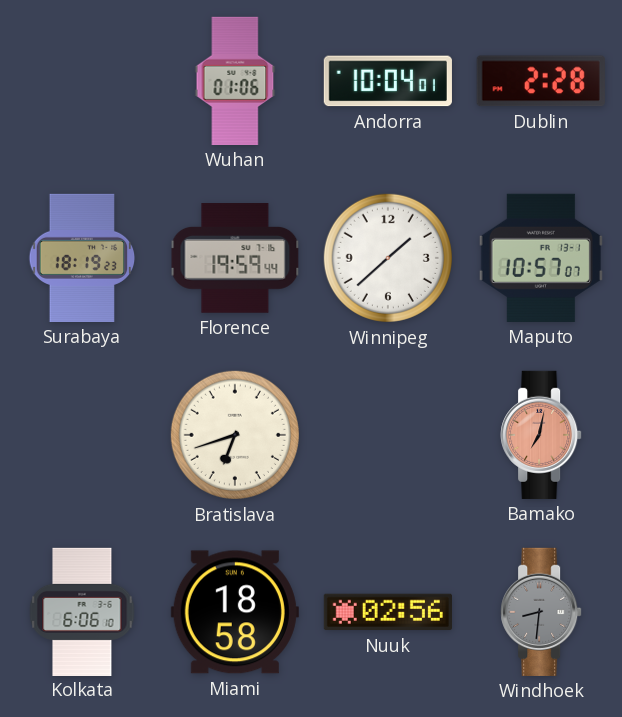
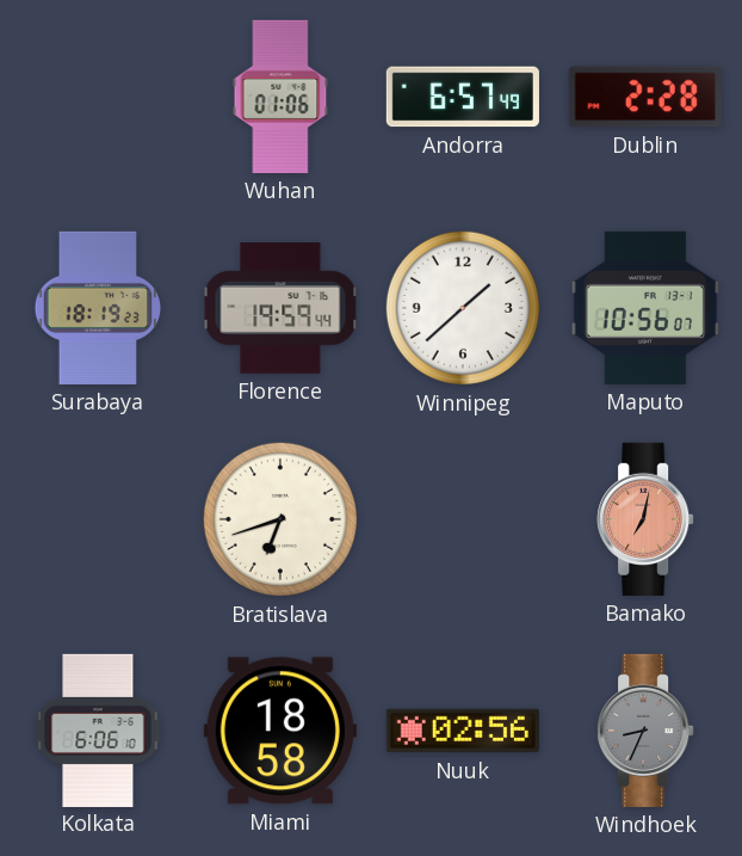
Andorra: 10:04 -> 6:57
Maputo: 10:57 -> 10:56
Windhoek: 8:31 -> 8:34
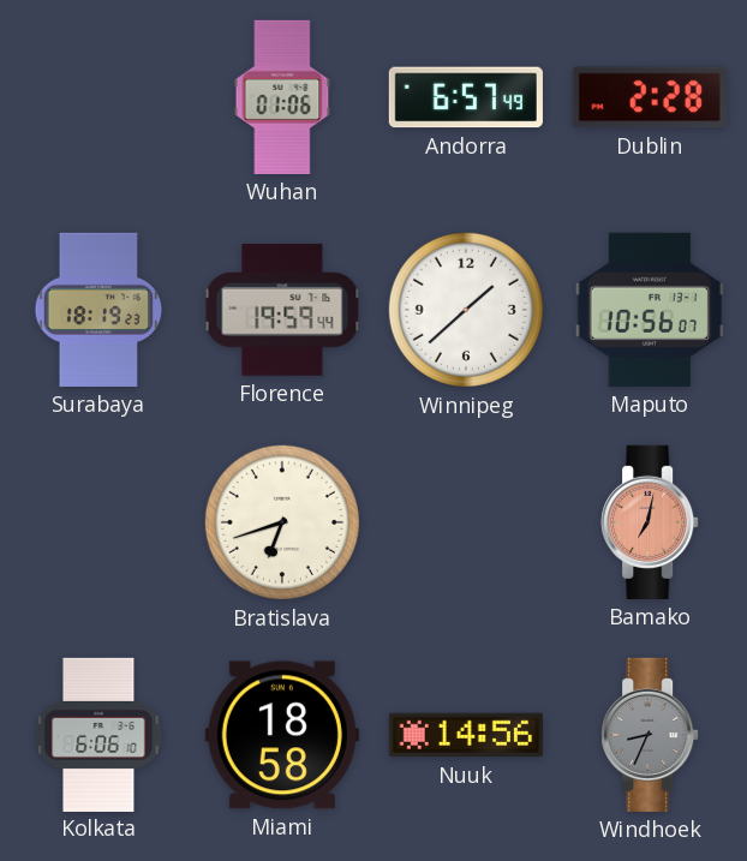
Nuuk: 02:56 -> 14:56
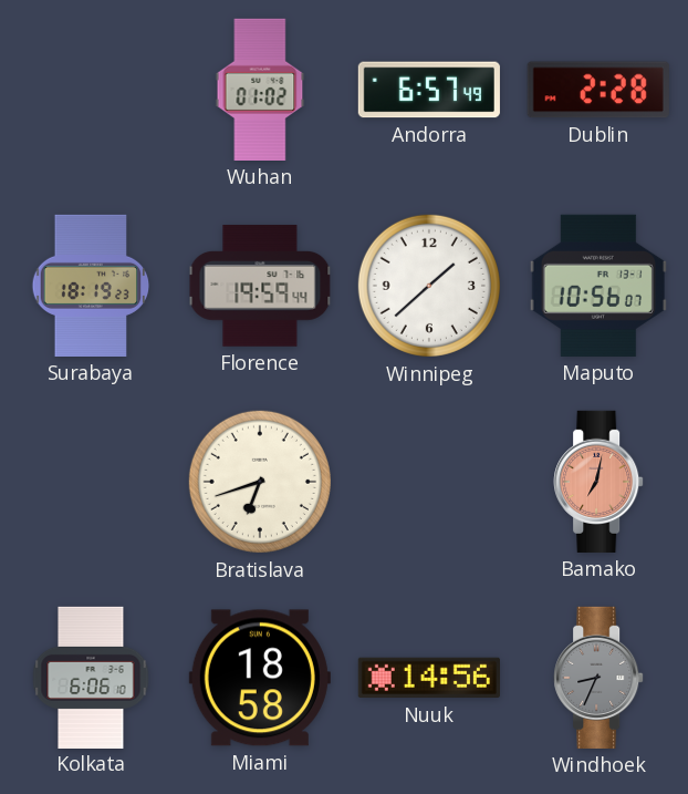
Wuhan: 01:06 -> 01:02
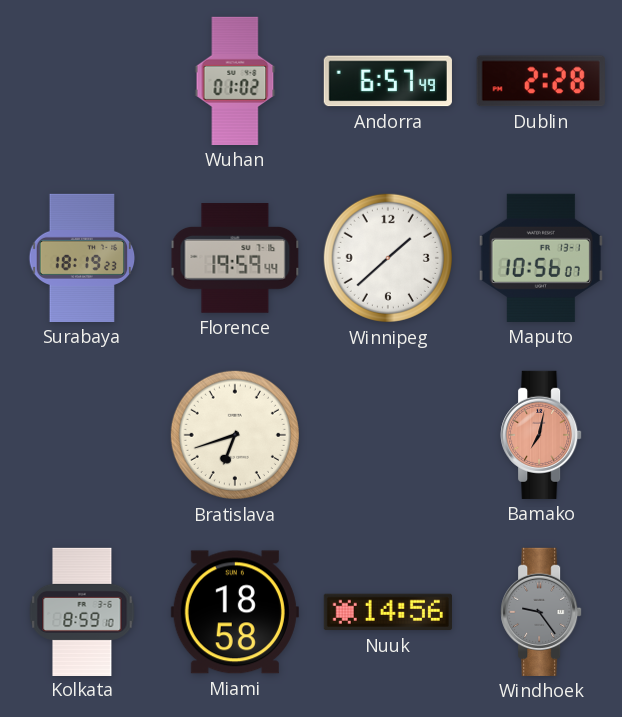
Kolkata: 6:06 -> 8:59
Windhoek: 8:34 -> 9:24
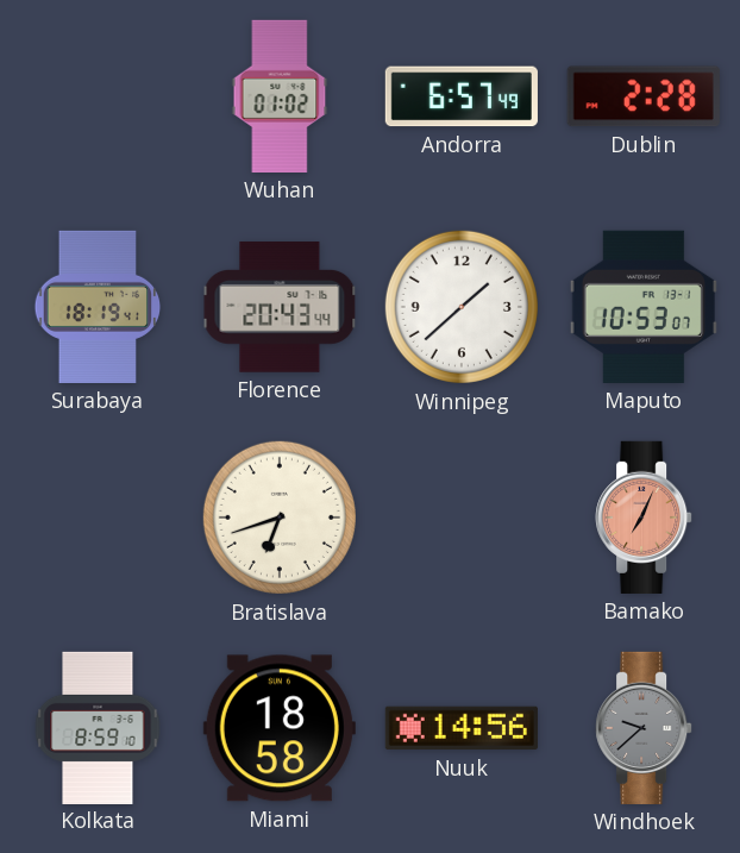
Surabaya: 18:19:23 -> 18:19:41
Florence: 19:59 -> 20:43
Maputo: 10:56 -> 10:53
Bamako: 7:02 -> 7:04
Windhoek: 9:24 -> 9:38
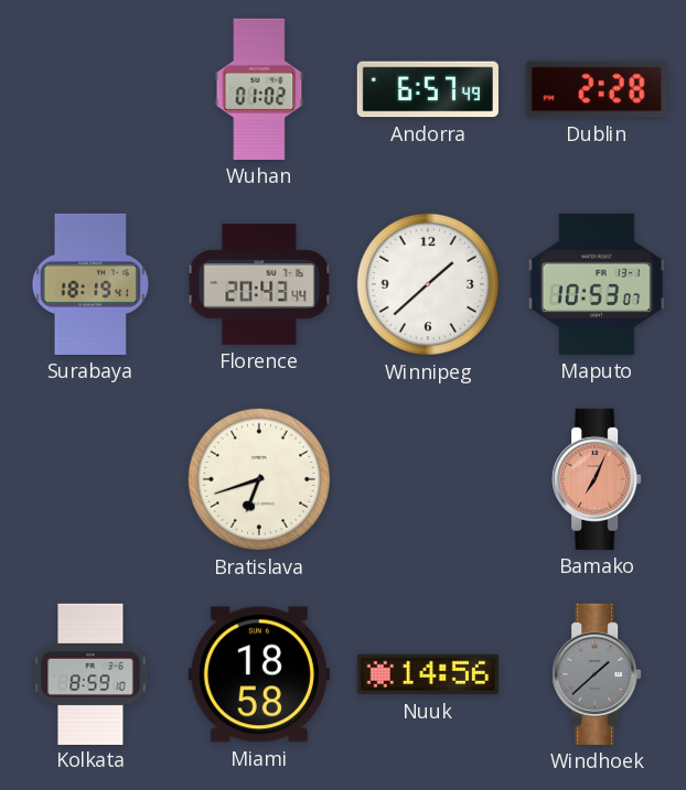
Windhoek: 9:38 -> 1:38
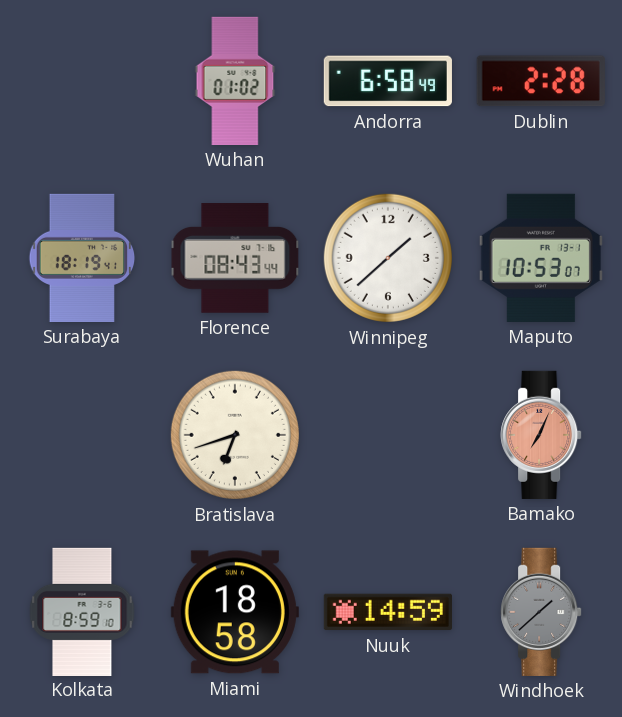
Andorra: 6:57 -> 6:58
Florence: 20:43 -> 08:43
Nuuk: 14:56 -> 14:59
